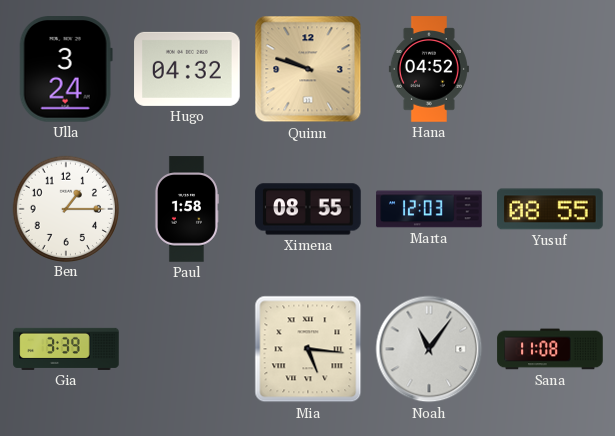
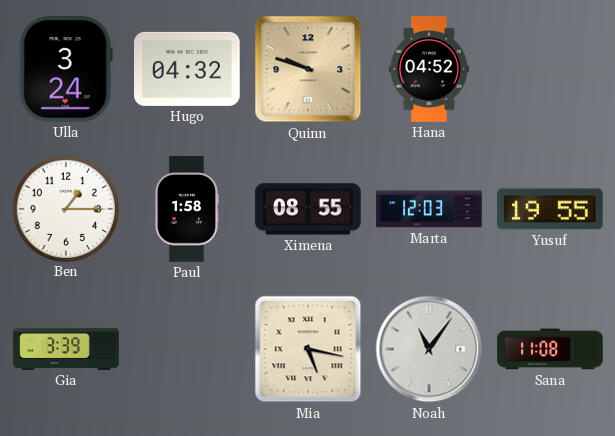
Yusuf: 08:55 -> 19:55
Mia: 5:16 -> 5:17
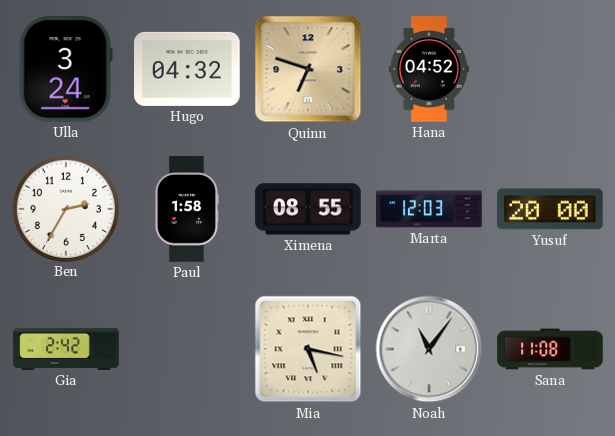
Quinn: 9:48 -> 6:48
Ben: 1:15 -> 2:35
Yusuf: 19:55 -> 20:00
Gia: 3:39 -> 2:42
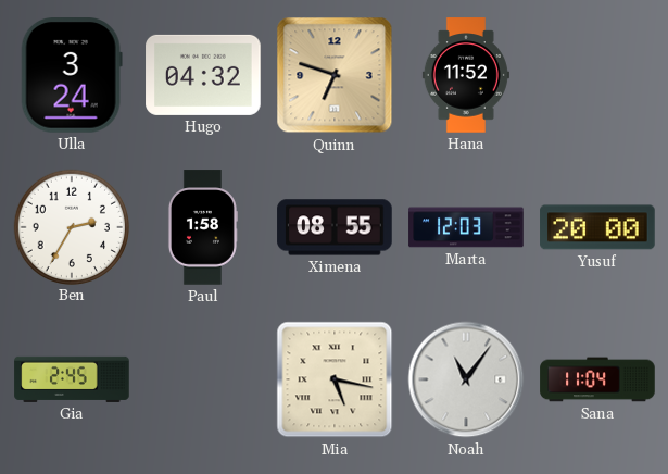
Hana: 04:52 -> 11:52
Gia: 2:42 -> 2:45
Sana: 11:08 -> 11:04
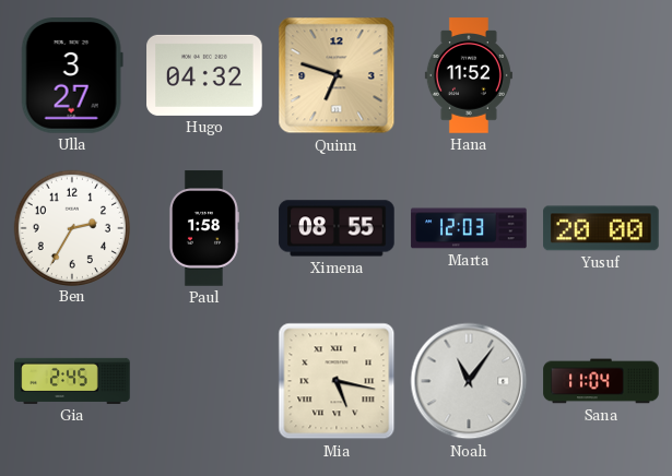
Ulla: 3:24 -> 3:27
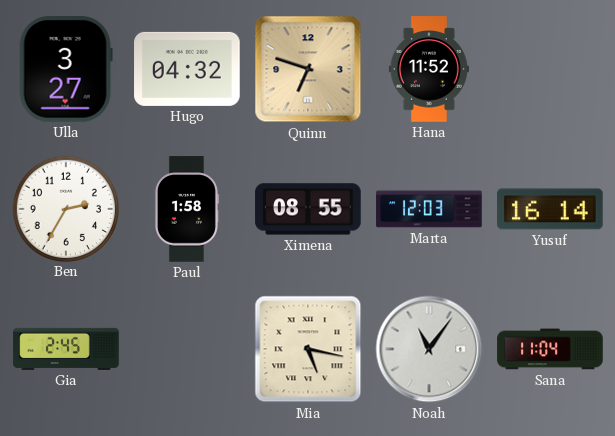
Yusuf: 20:00 -> 16:14
